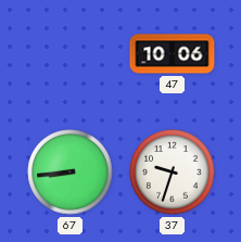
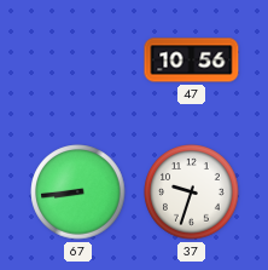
47: 10:06 -> 10:56
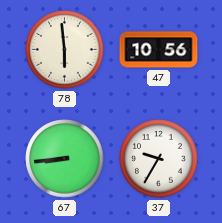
78: none -> 5:59
37: 9:33 -> 9:35
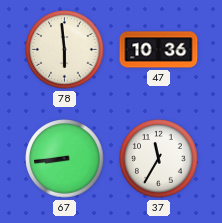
47: 10:56 -> 10:36
37: 9:35 -> 11:35
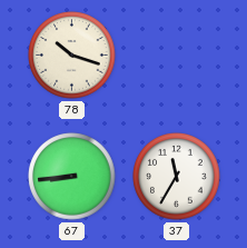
78: 5:59 -> 10:18
47: 10:36 -> none
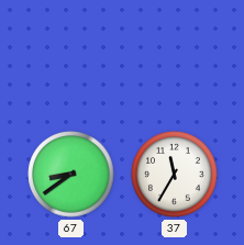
78: 10:18 -> none
67: 8:44 -> 8:39
